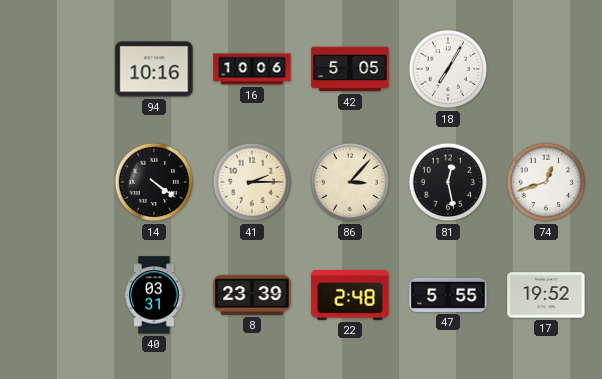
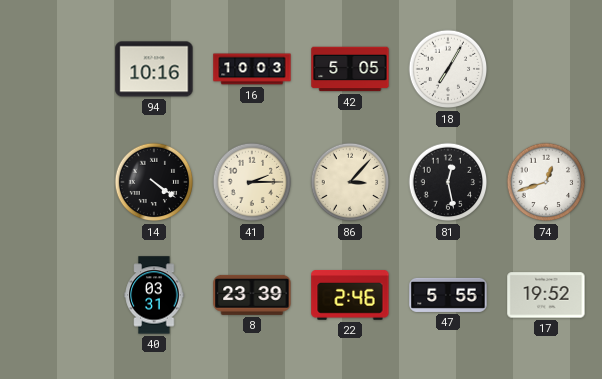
16: 10:06 -> 10:03
22: 2:48 -> 2:46
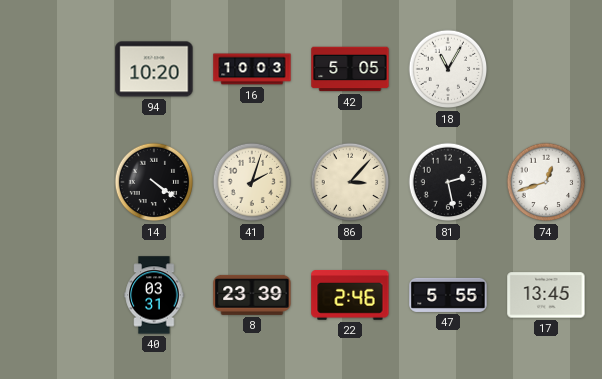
94: 10:16 -> 10:20
18: 7:05 -> 11:05
41: 2:15 -> 2:03
81: 12:28 -> 2:28
17: 19:52 -> 13:45
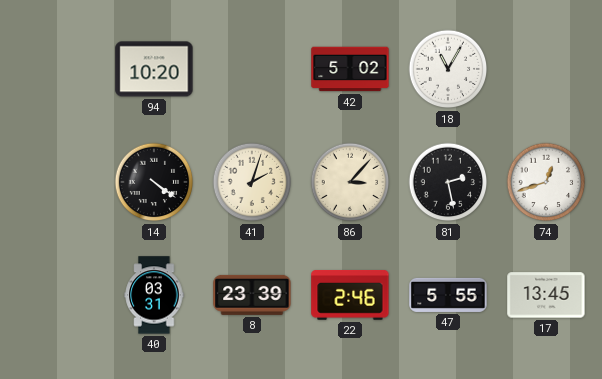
16: 10:03 -> none
42: 5:05 -> 5:02
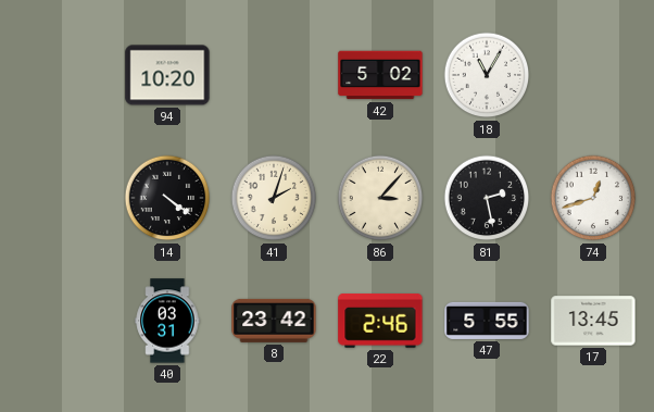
8: 23:39 -> 23:42
